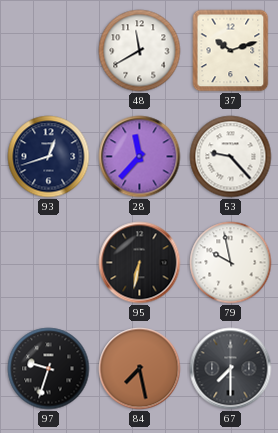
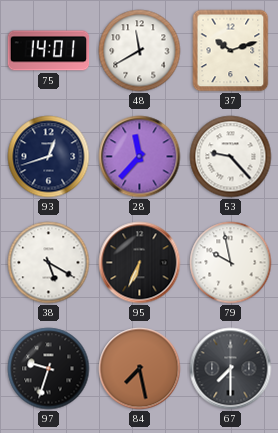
75: none -> 14:01
38: none -> 5:20
95: 6:32 -> 6:34
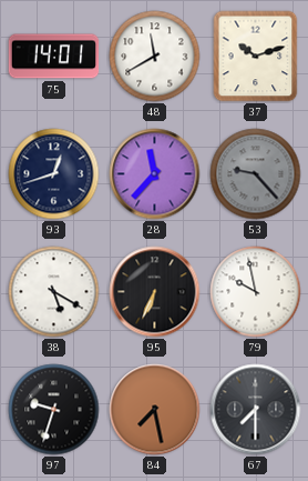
53 dial: white -> grey
